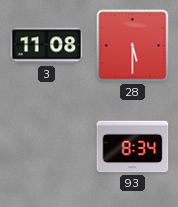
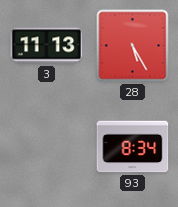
3: 11:08 -> 11:13
28: 5:30 -> 5:25
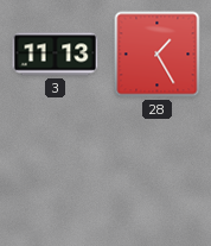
28: 5:25 -> 1:25
93: 8:34 -> none
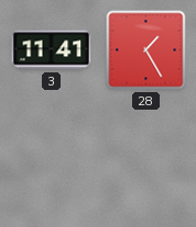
3: 11:13 -> 11:41
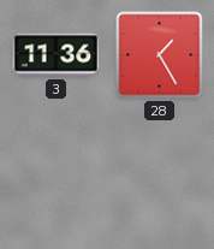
3: 11:41 -> 11:36
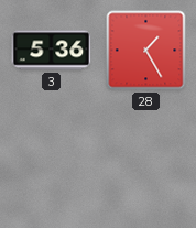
3: 11:36 -> 5:36
